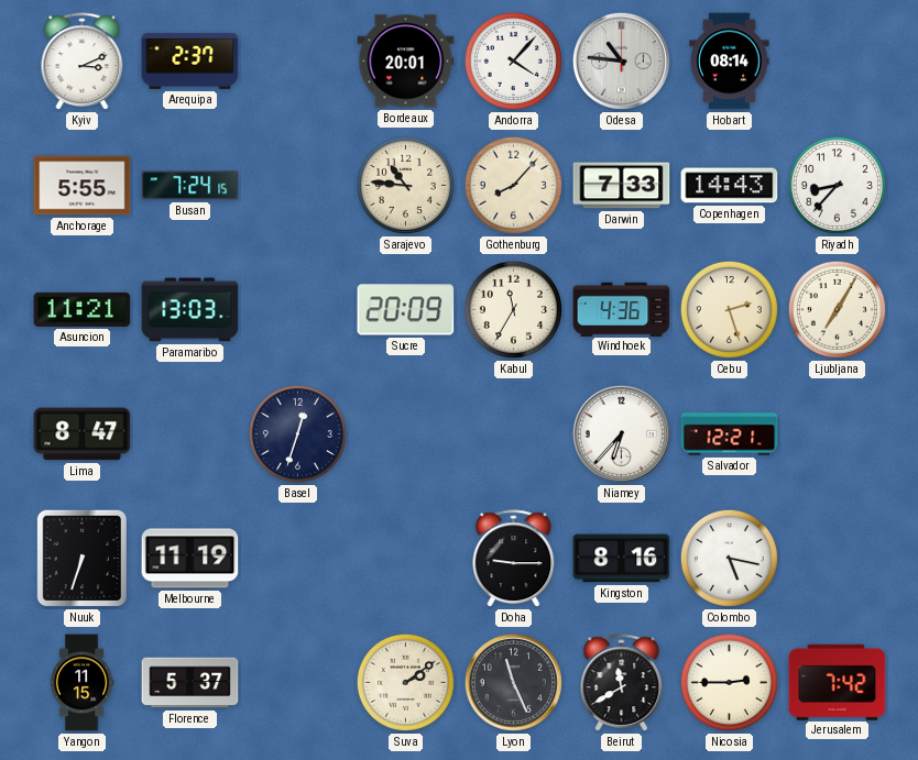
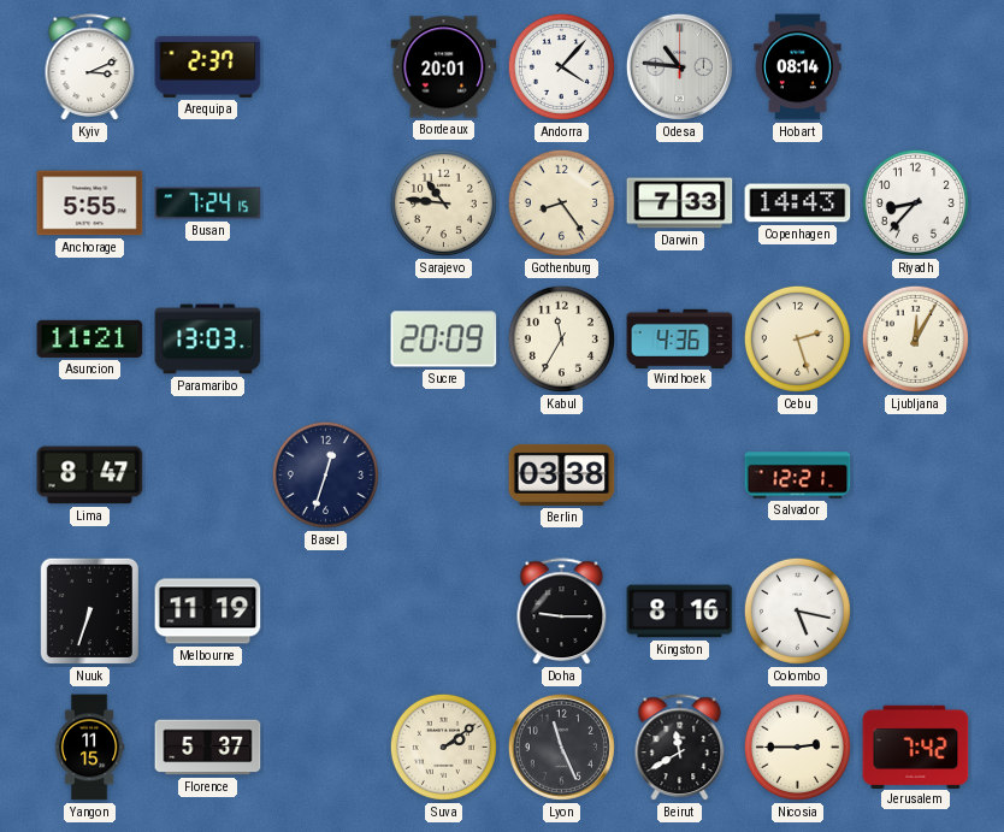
Gothenburg: 8:07 -> 8:24
Ljubljana: 7:05 -> 12:05
Berlin: none -> 03:38
Niamey: 6:37 -> none
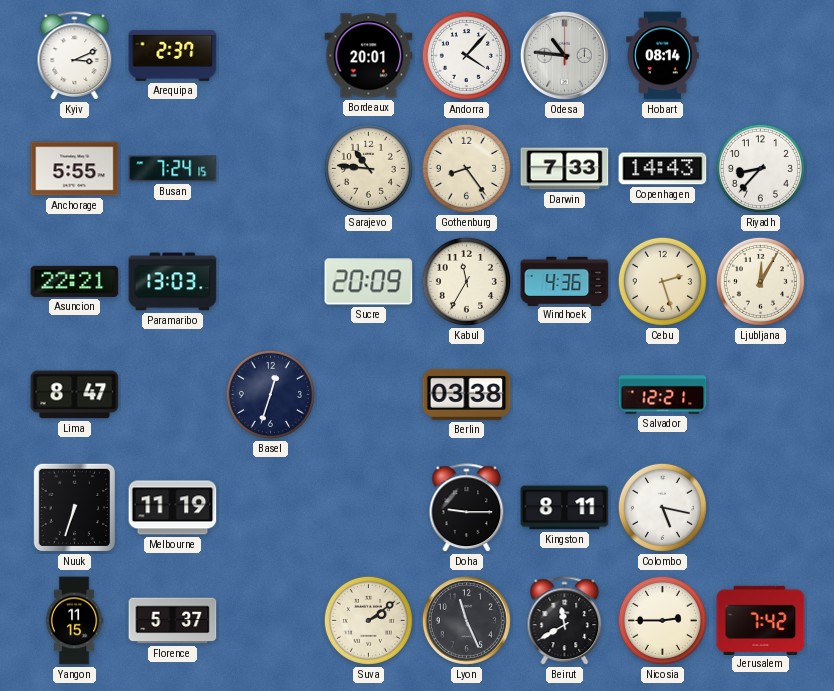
Asuncion: 11:21 -> 22:21
Kingston: 8:16 -> 8:11
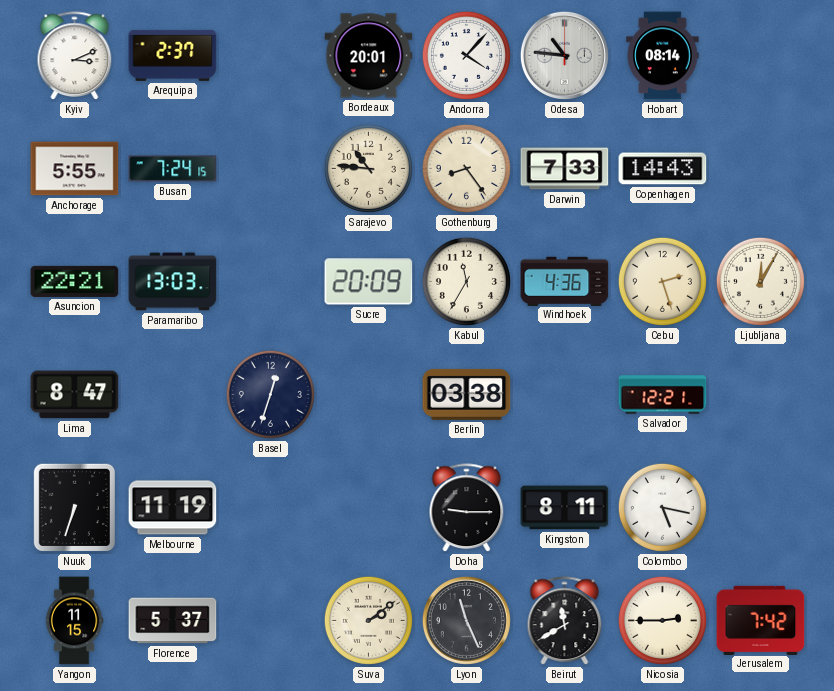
Riyadh: 8:37 -> none
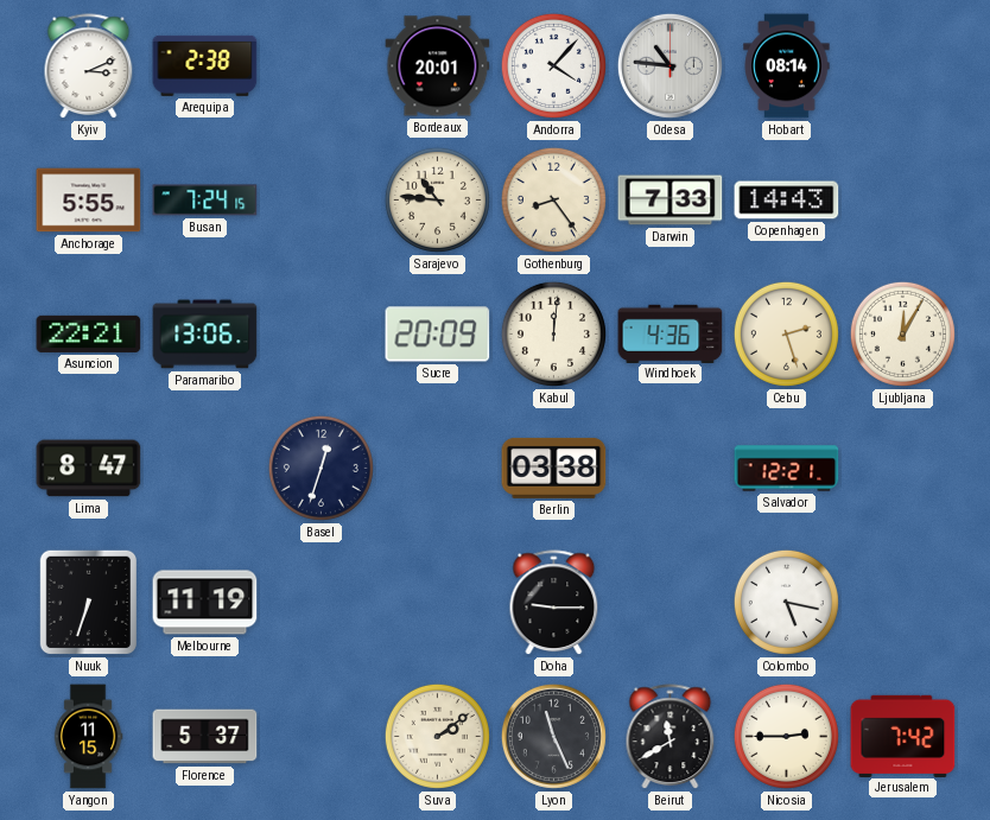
Arequipa: 2:37 -> 2:38
Paramaribo: 13:03 -> 13:06
Kabul: 11:35 -> 12:01
Kingston: 8:11 -> none
